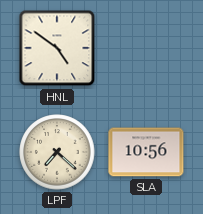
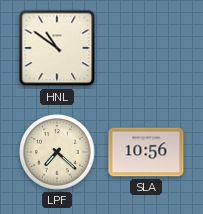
HNL: 4:51 -> 10:51
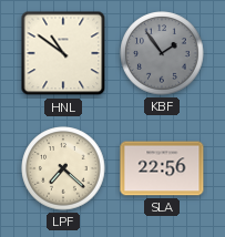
KBF: none -> 1:54
SLA: 10:56 -> 22:56
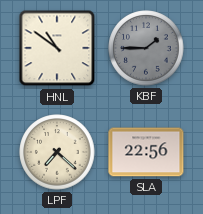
KBF: 1:54 -> 1:45
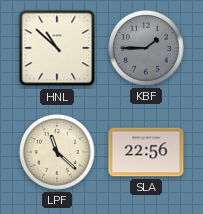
HNL: 10:51 -> 10:52
LPF: 7:22 -> 11:22
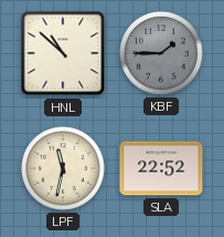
LPF: 11:22 -> 11:32
SLA: 22:56 -> 22:52
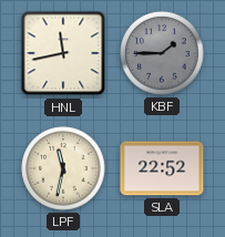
HNL: 10:52 -> 11:43
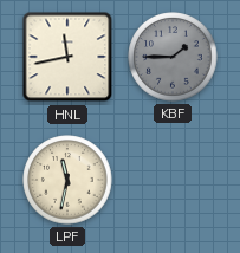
SLA: 22:52 -> none
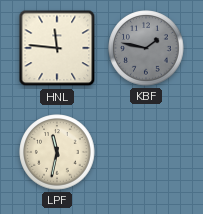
HNL: 11:43 -> 11:46
KBF: 1:45 -> 1:47
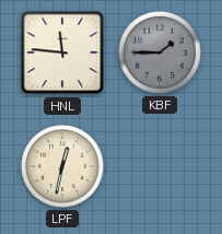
KBF: 1:47 -> 1:45
LPF: 11:32 -> 12:32
